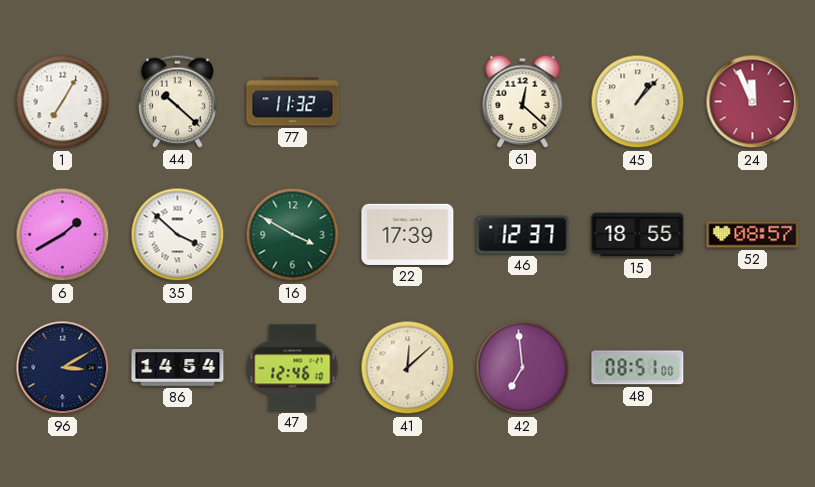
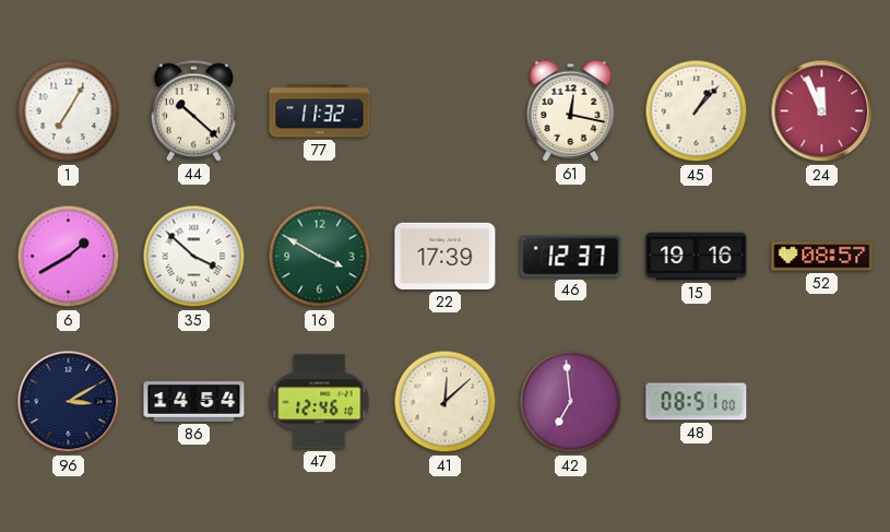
61: 12:22 -> 12:17
15: 18:55 -> 19:16
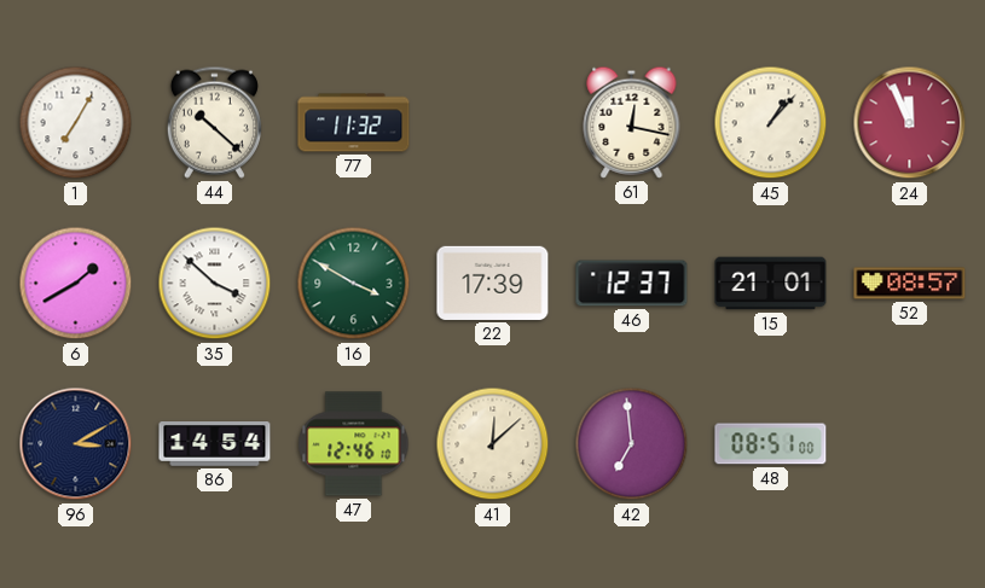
15: 19:16 -> 21:01
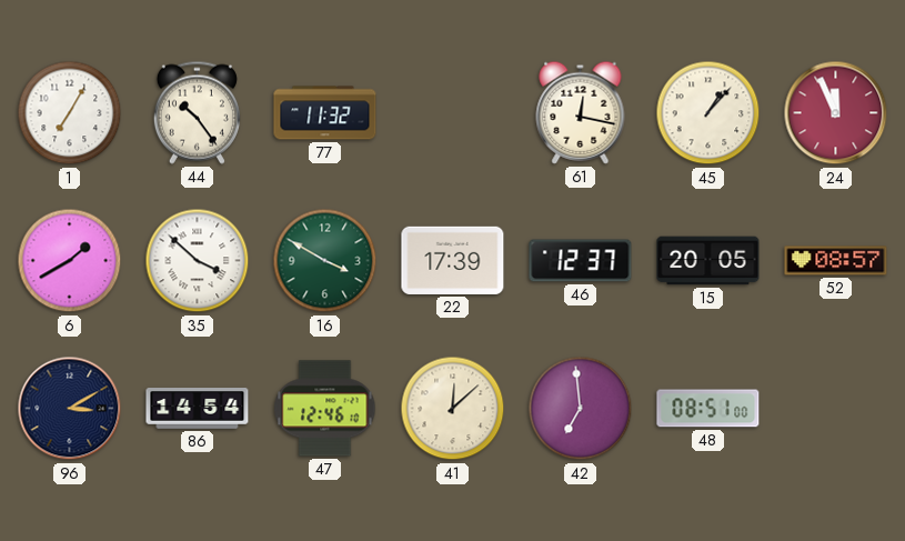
44: 10:22 -> 10:24
15: 21:01 -> 20:05
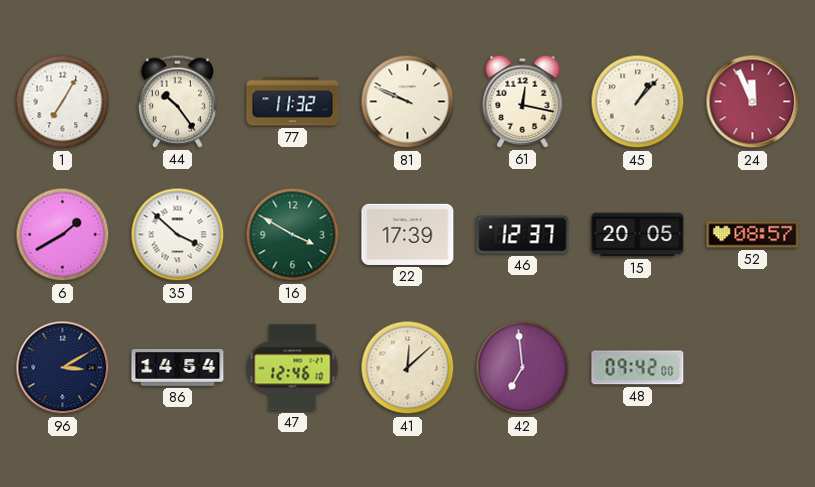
81: none -> 9:49
48: 08:51 -> 09:42
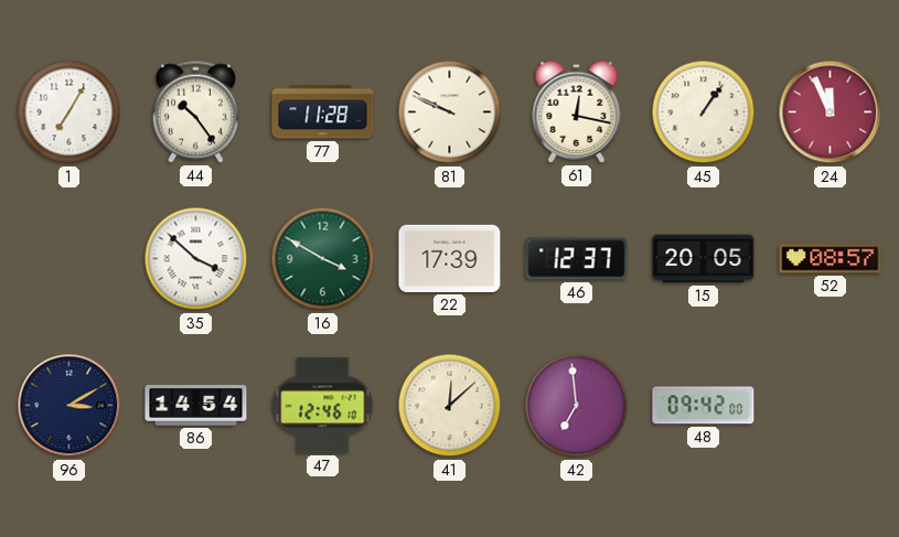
77: 11:32 -> 11:28
45: 1:07 -> 1:06
6: 1:40 -> none
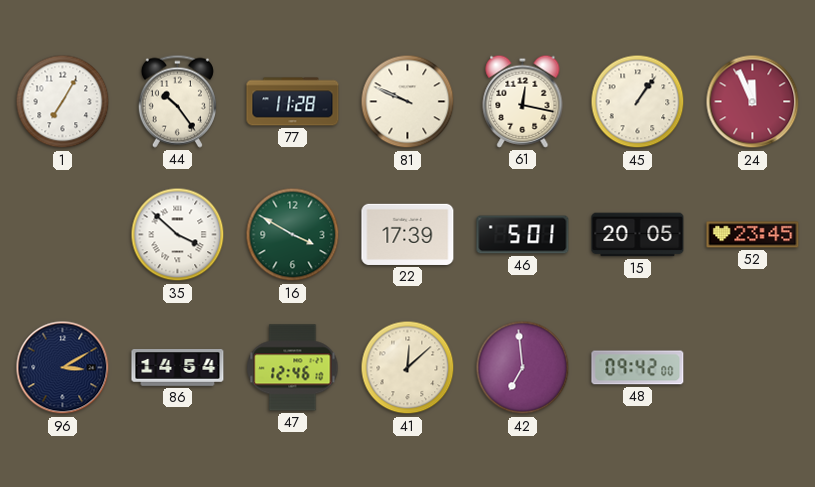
46: 12:37 -> 5:01
52: 08:57 -> 23:45
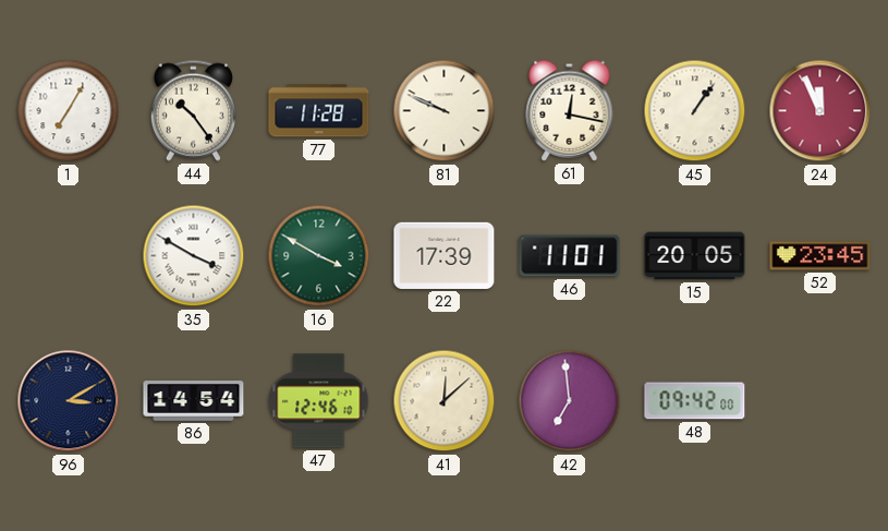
35: 3:52 -> 3:50
46: 5:01 -> 11:01
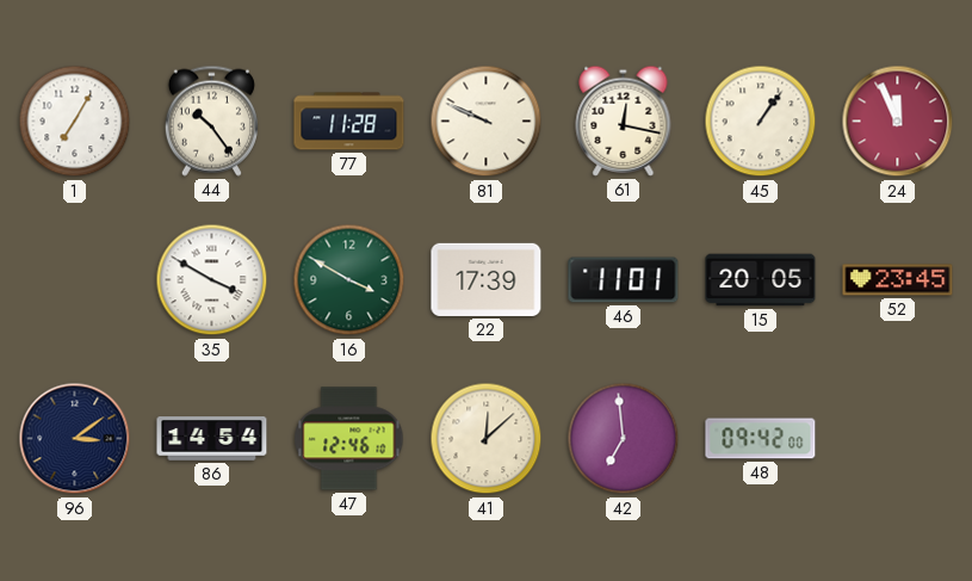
96: 3:10 -> 3:09
